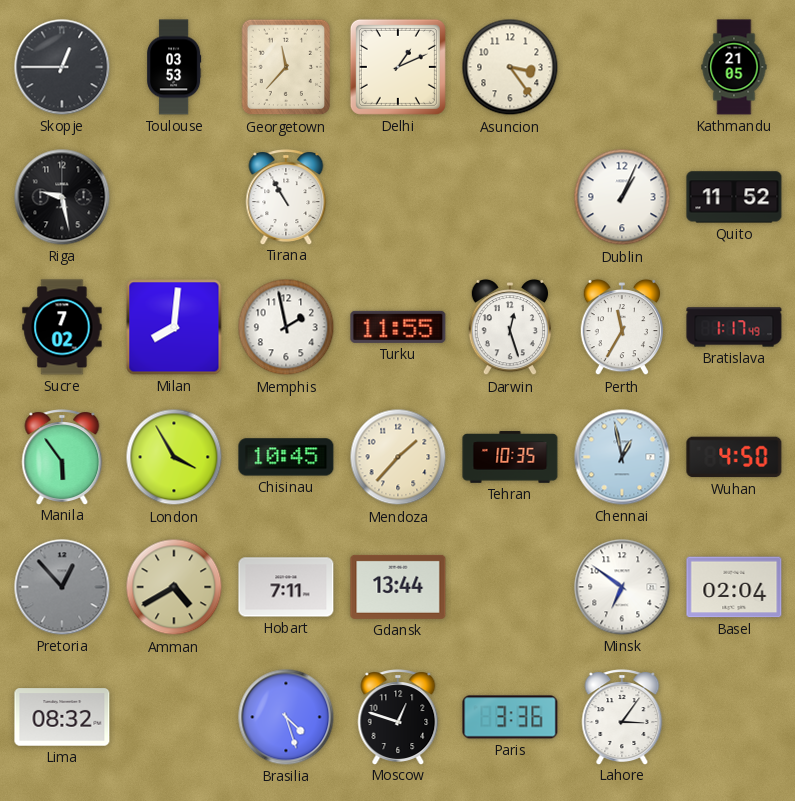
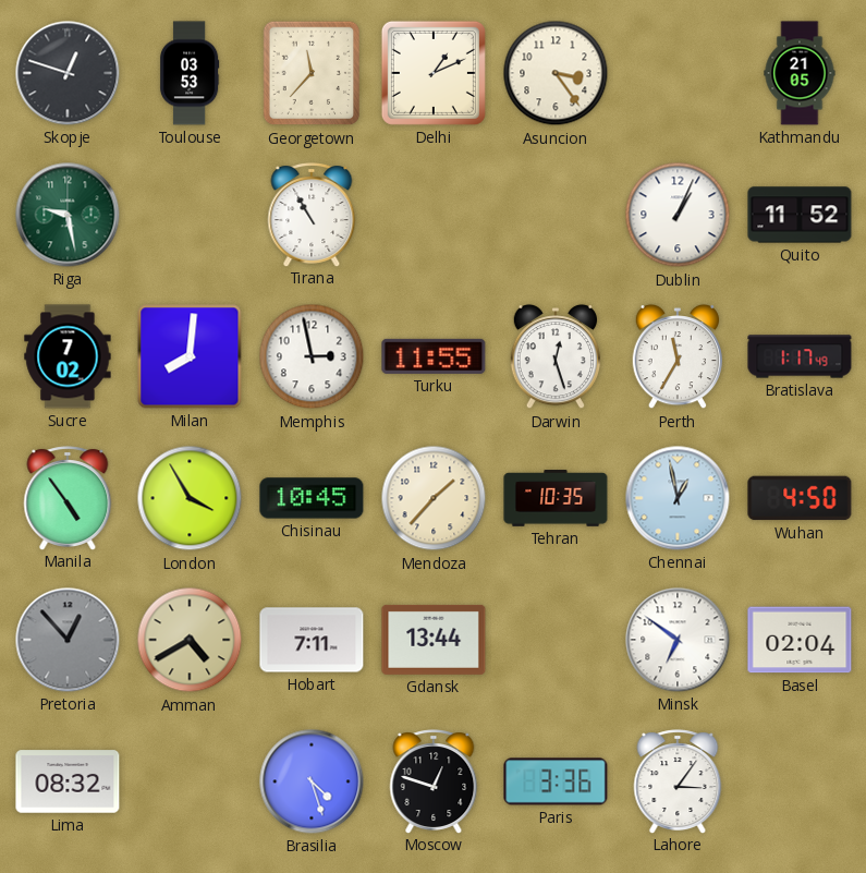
Skopje: 12:45 -> 12:48
Riga dial: black -> green
Memphis: 1:58 -> 2:58
Manila: 5:54 -> 4:54
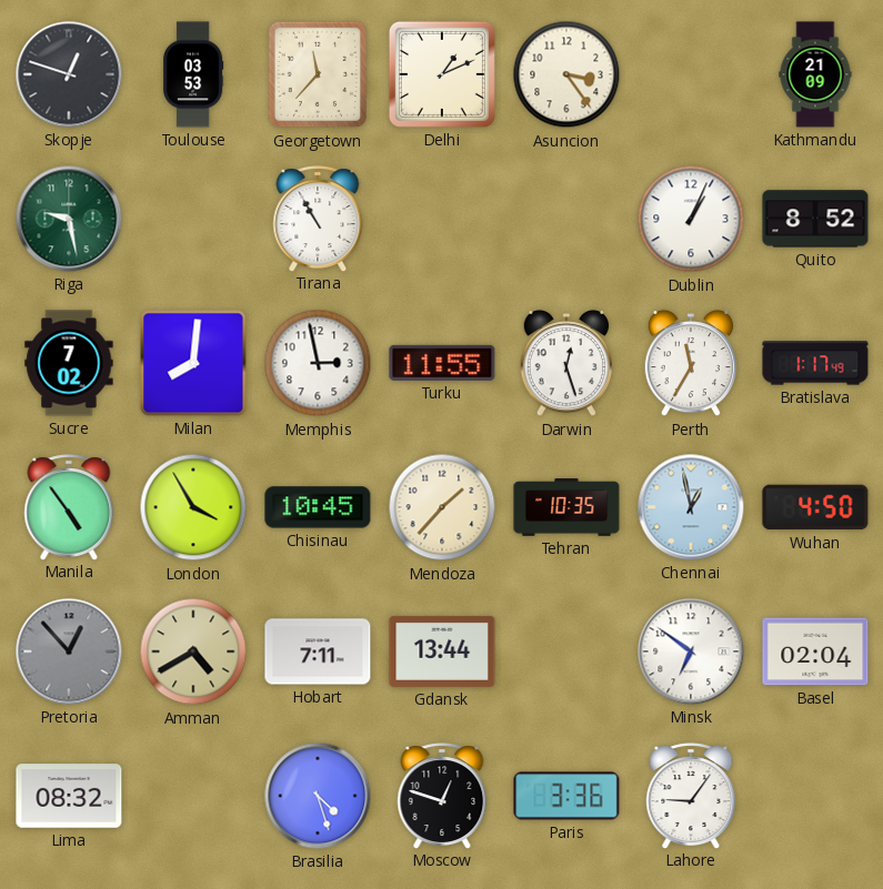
Kathmandu: 21:05 -> 21:09
Quito: 11:52 -> 8:52
Lahore: 3:06 -> 9:06
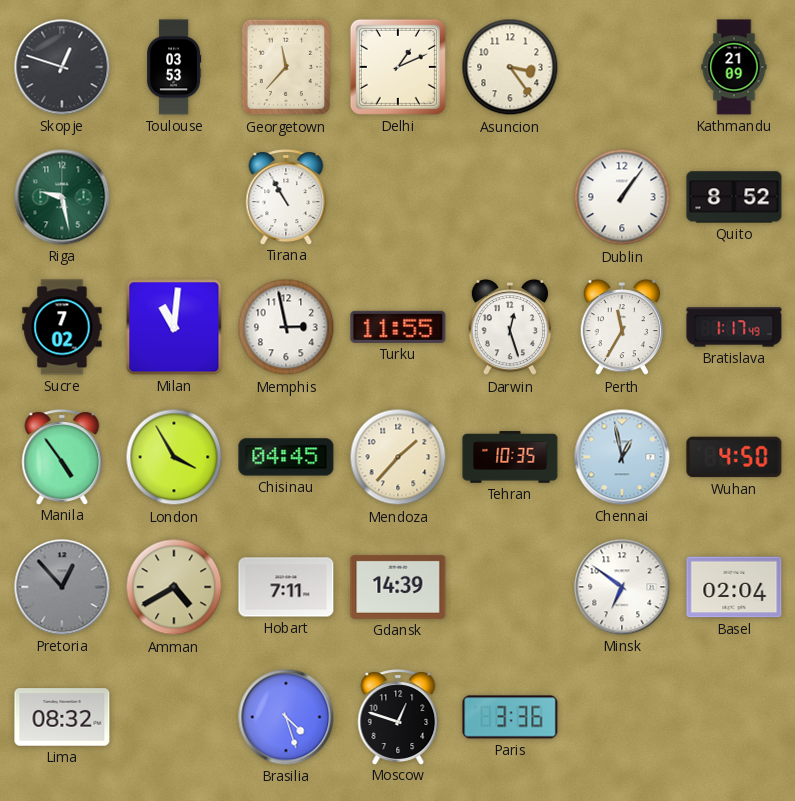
Dublin: 1:04 -> 1:06
Milan: 8:01 -> 11:01
Chisinau: 10:45 -> 04:45
Gdansk: 13:44 -> 14:39
Lahore: 9:06 -> none
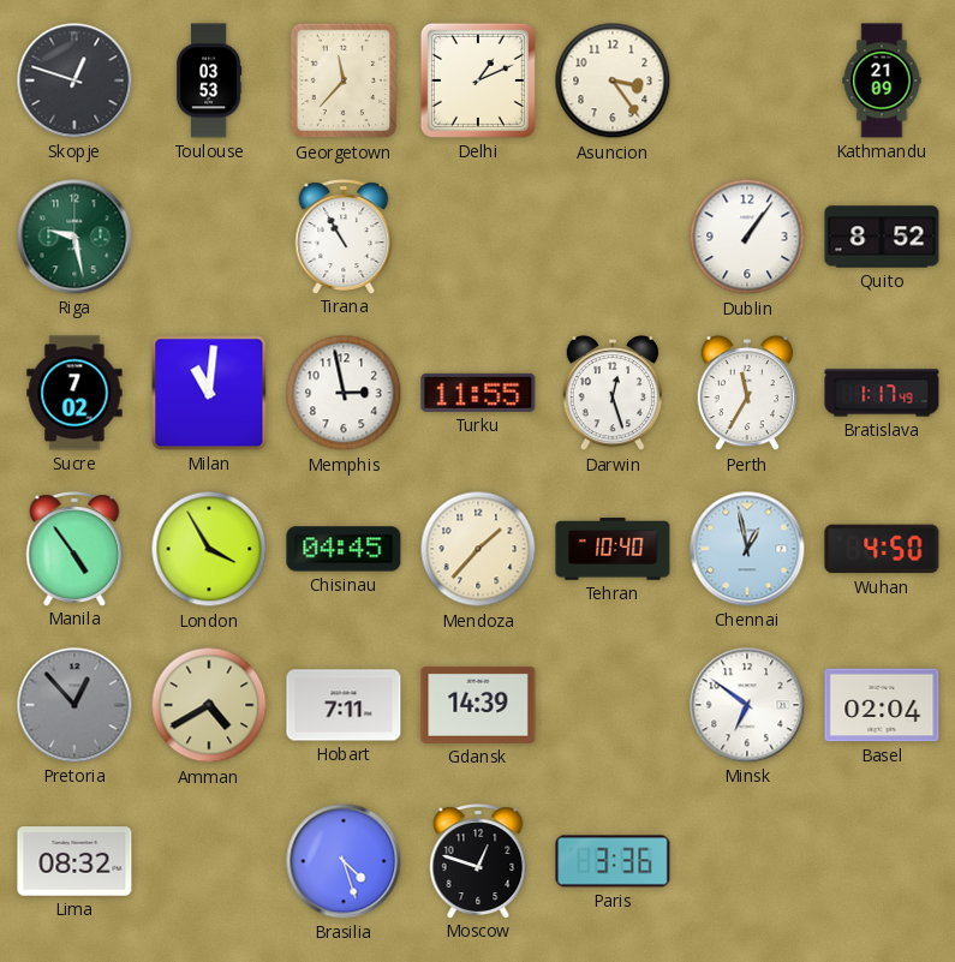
Tehran: 10:35 -> 10:40
